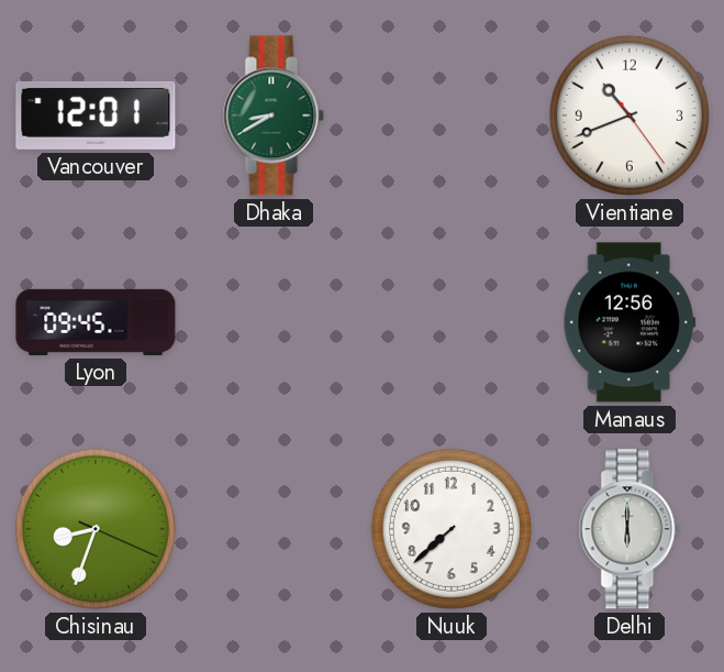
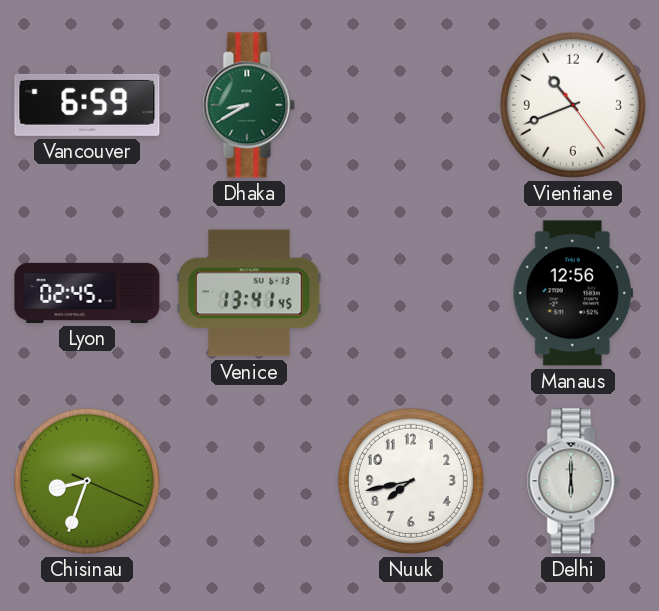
Vancouver: 12:01 -> 6:59
Lyon: 09:45 -> 02:45
Venice: none -> 13:41
Nuuk: 7:38 -> 7:43
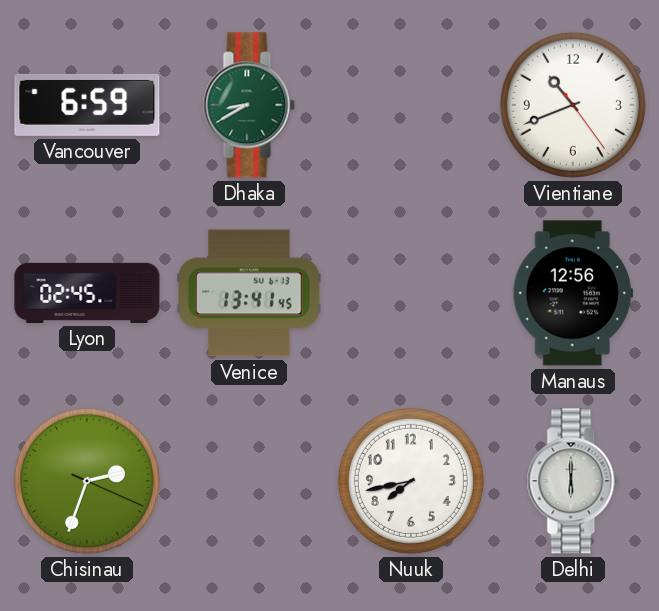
Chisinau: 8:33 -> 2:33
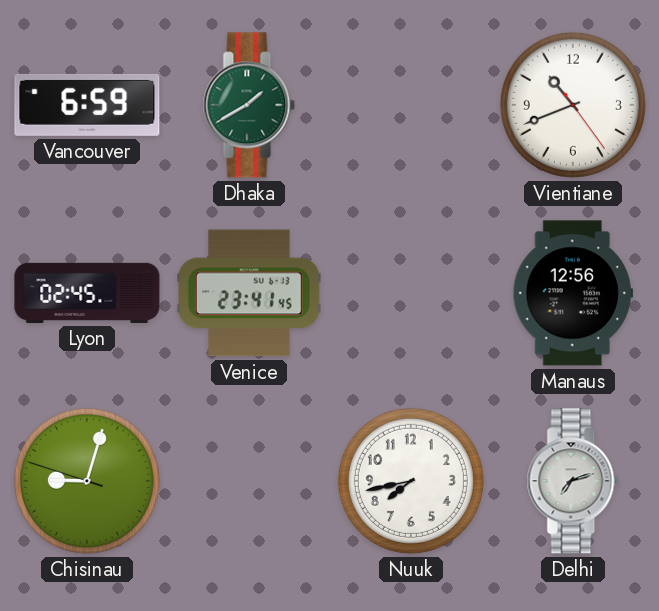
Dhaka: 8:40 -> 1:40
Venice: 13:41 -> 23:41
Chisinau: 2:33 -> 9:02
Delhi: 6:00 -> 7:12
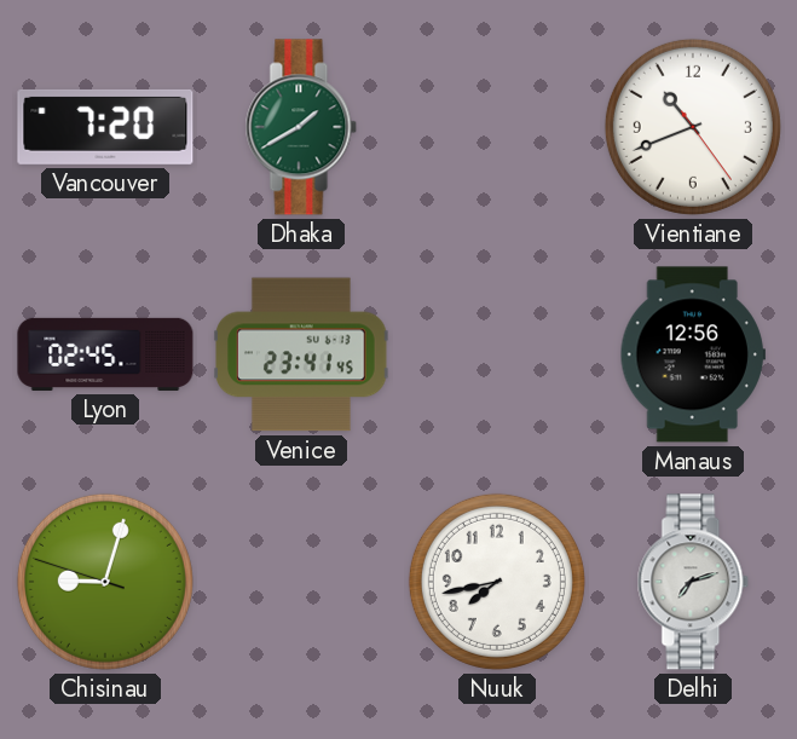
Vancouver: 6:59 -> 7:20
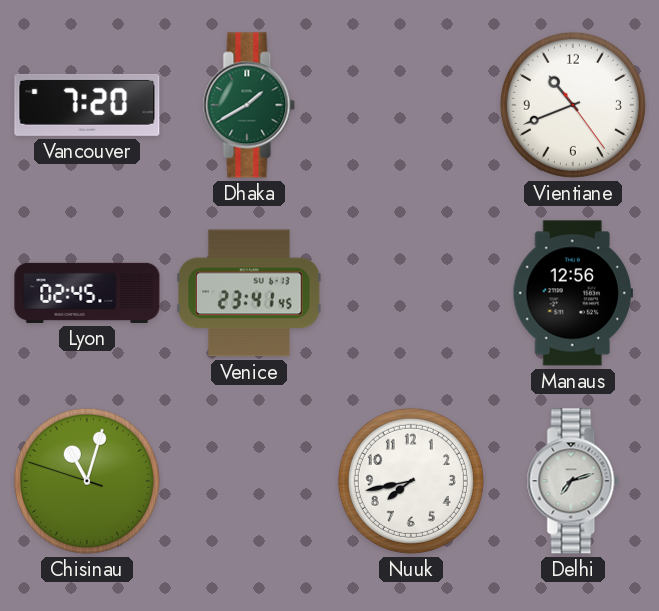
Chisinau: 9:02 -> 11:02
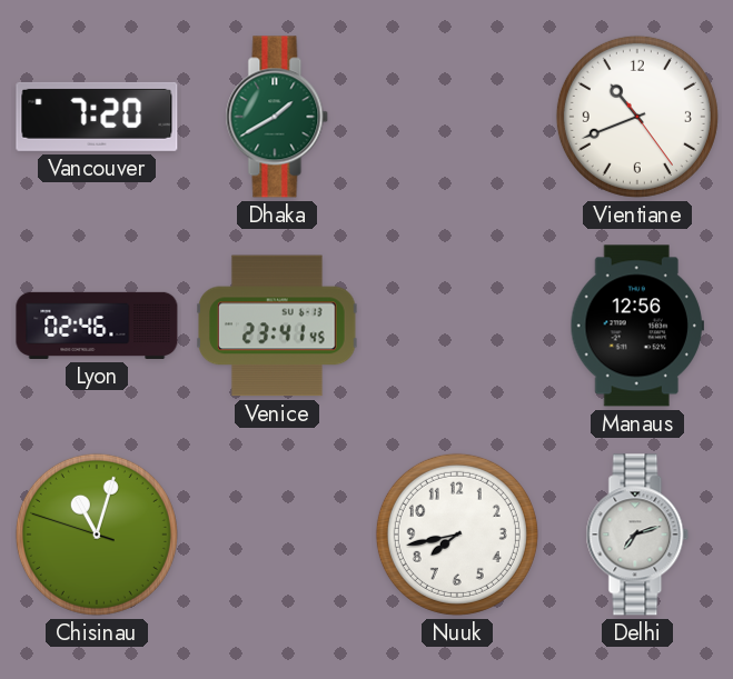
Lyon: 02:45 -> 02:46
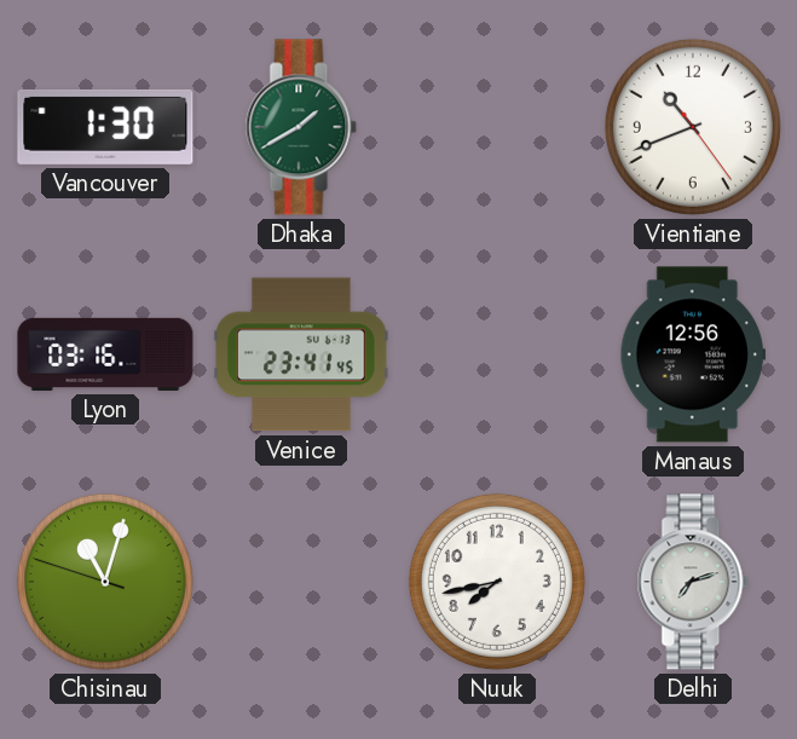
Vancouver: 7:20 -> 1:30
Lyon: 02:46 -> 03:16
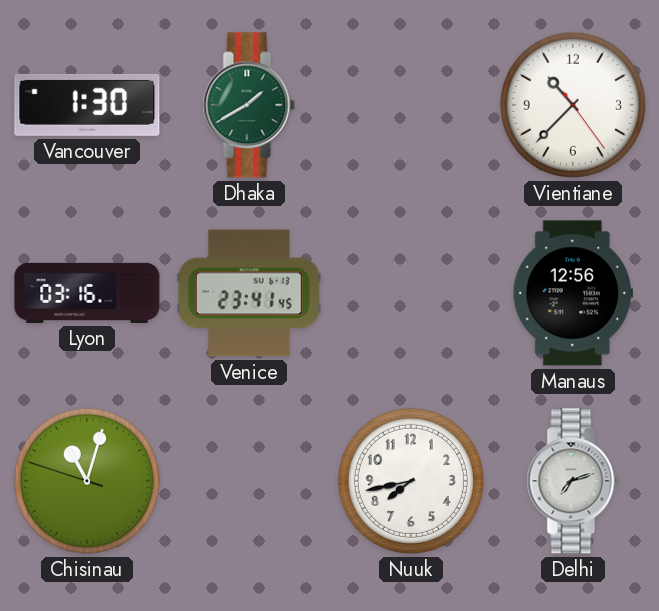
Vientiane: 10:41 -> 10:37
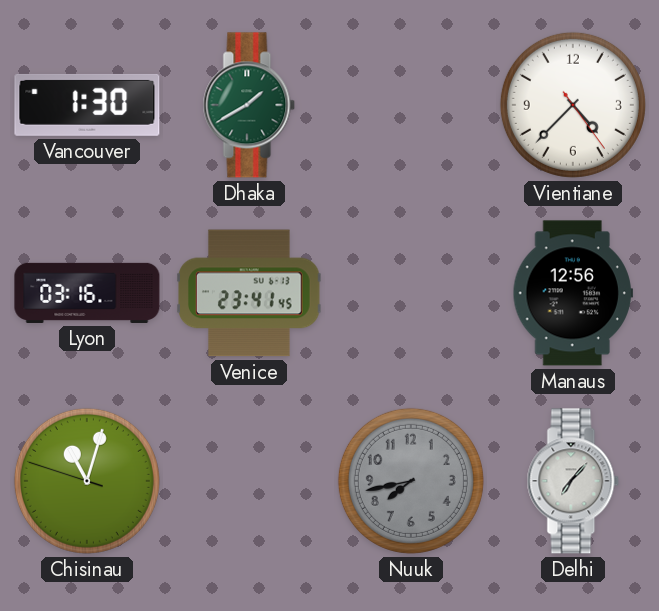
Vientiane: 10:37 -> 4:37
Nuuk dial: white -> grey
Delhi: 7:12 -> 7:07
